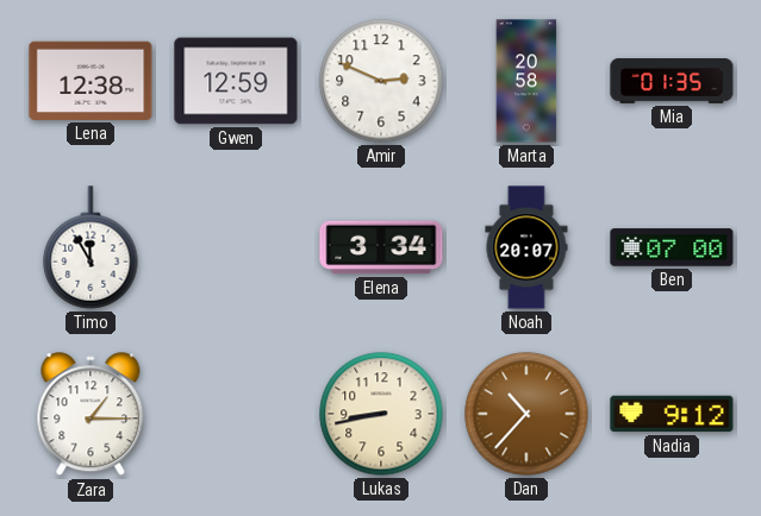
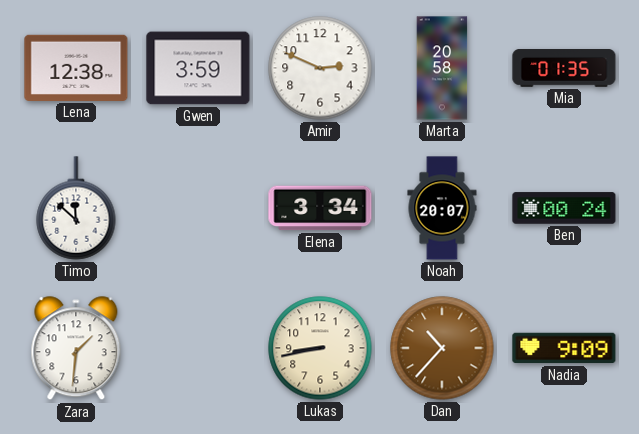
Gwen: 12:59 -> 3:59
Timo: 11:55 -> 11:52
Ben: 07:00 -> 00:24
Zara: 1:15 -> 1:31
Nadia: 9:12 -> 9:09
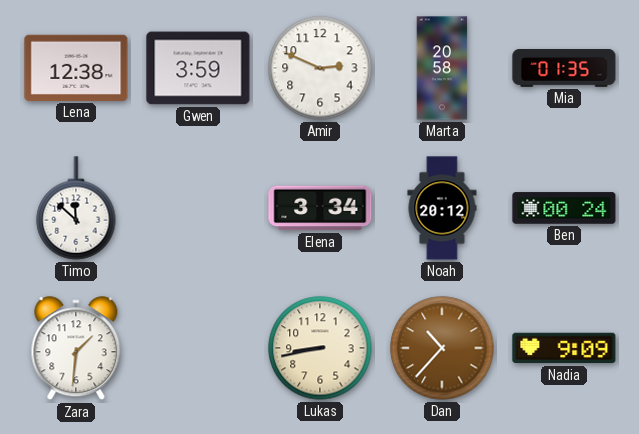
Noah: 20:07 -> 20:12
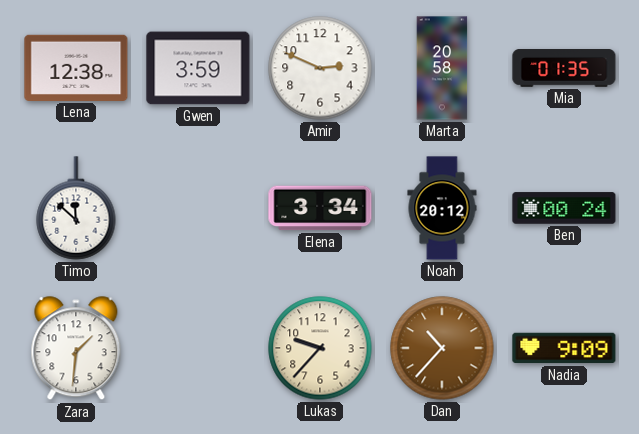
Lukas: 8:43 -> 9:37
